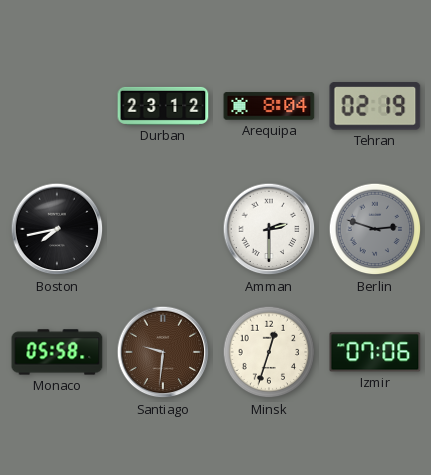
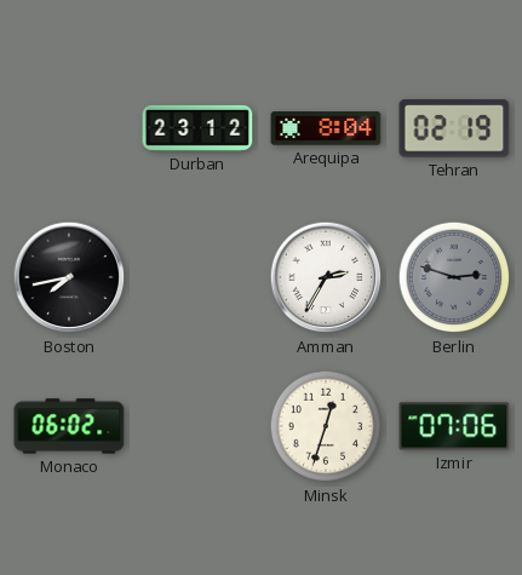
Amman: 2:30 -> 2:35
Monaco: 05:58 -> 06:02
Santiago: 9:31 -> none
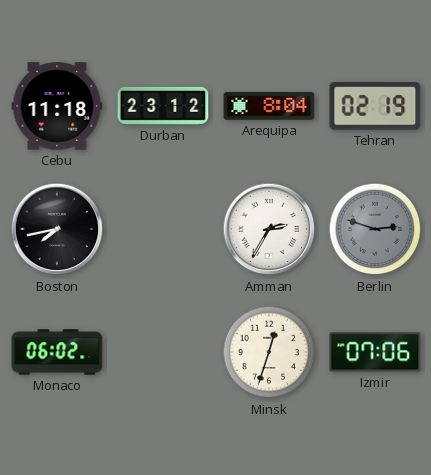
Cebu: none -> 11:18
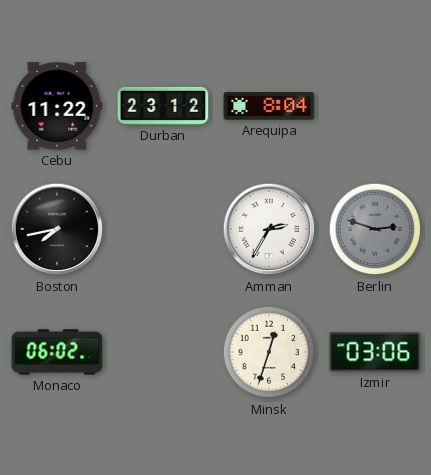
Cebu: 11:18 -> 11:22
Tehran: 02:19 -> none
Izmir: 07:06 -> 03:06
